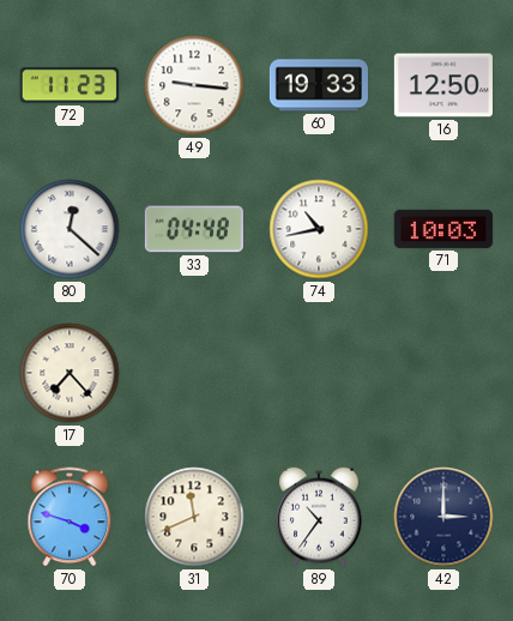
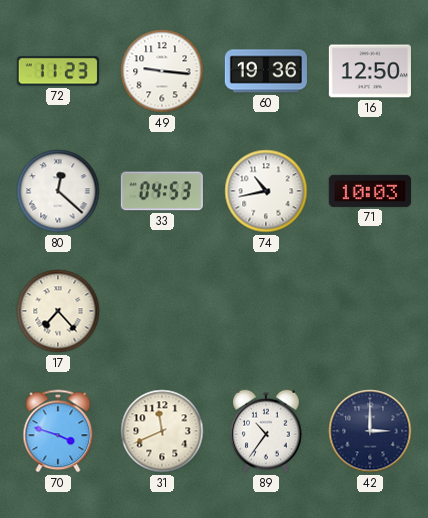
60: 19:33 -> 19:36
33: 04:48 -> 04:53
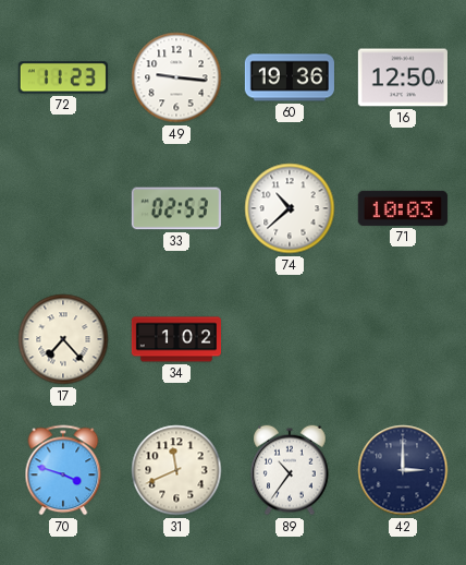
80: 12:22 -> none
33: 04:53 -> 02:53
74: 10:43 -> 10:38
34: none -> 1:02
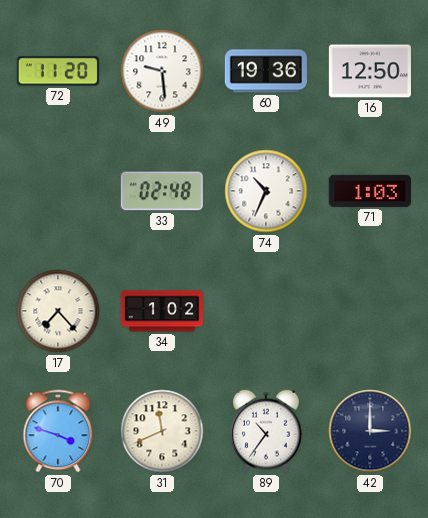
72: 11:23 -> 11:20
49: 9:16 -> 9:29
33: 02:53 -> 02:48
74: 10:38 -> 10:34
71: 10:03 -> 1:03
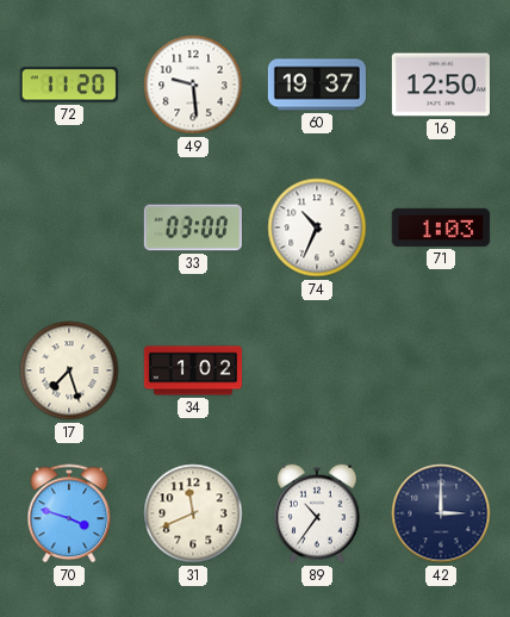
60: 19:36 -> 19:37
33: 02:48 -> 03:00
17: 7:23 -> 7:27
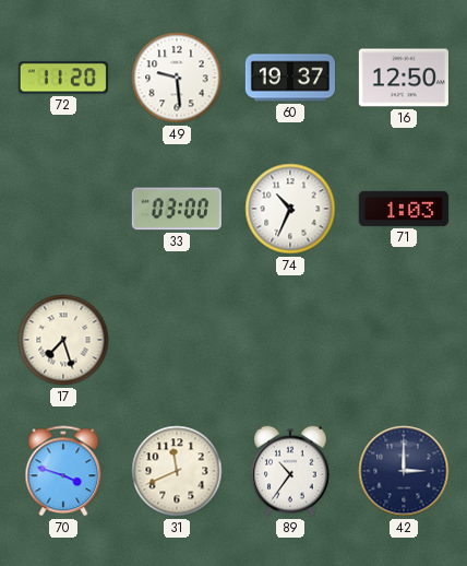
34: 1:02 -> none
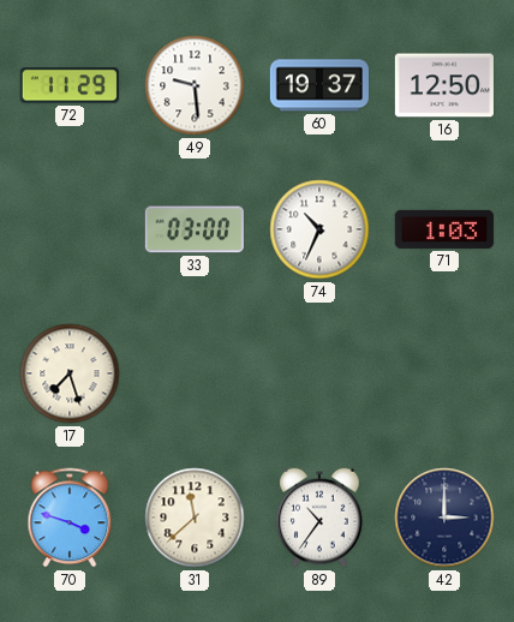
72: 11:20 -> 11:29
31: 11:41 -> 11:38
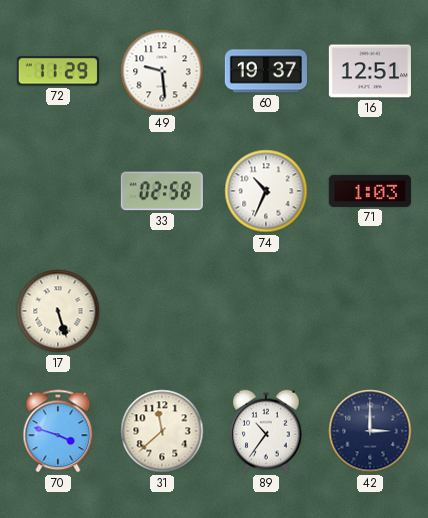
16: 12:50 -> 12:51
33: 03:00 -> 02:58
17: 7:27 -> 5:27
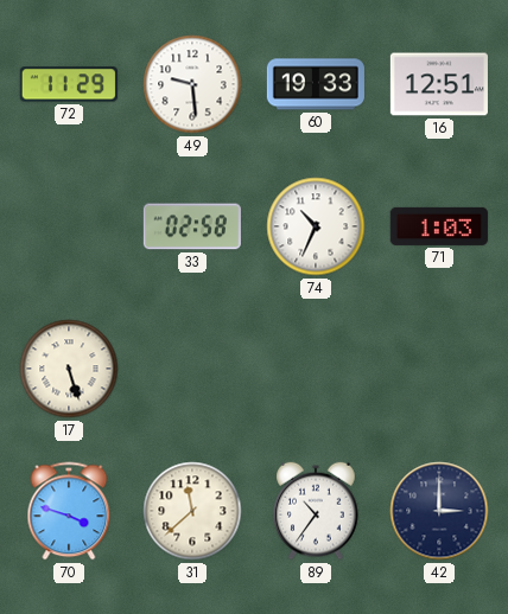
60: 19:37 -> 19:33
